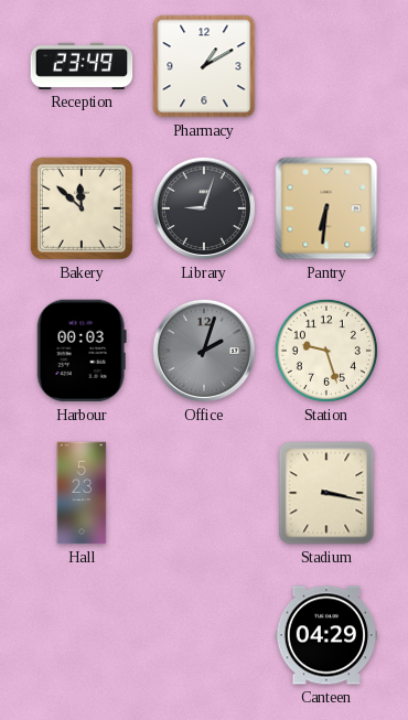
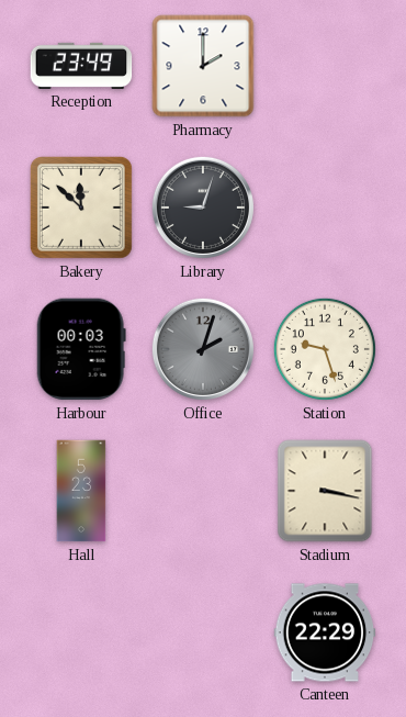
Pharmacy: 1:10 -> 2:00
Pantry: 6:31 -> none
Canteen: 04:29 -> 22:29
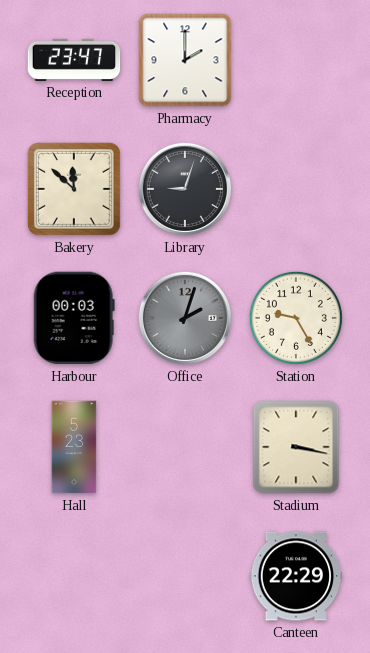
Reception: 23:49 -> 23:47
Station: 9:27 -> 9:25
